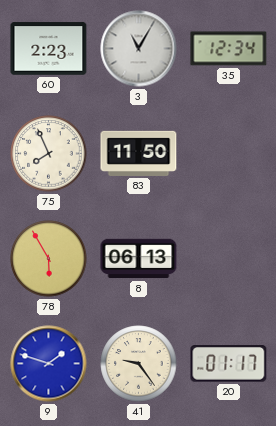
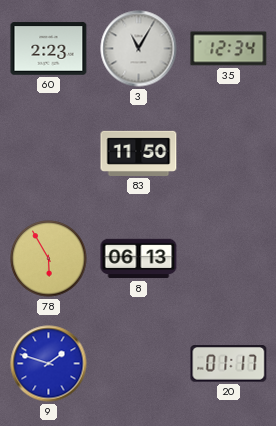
75: 7:56 -> none
41: 9:24 -> none
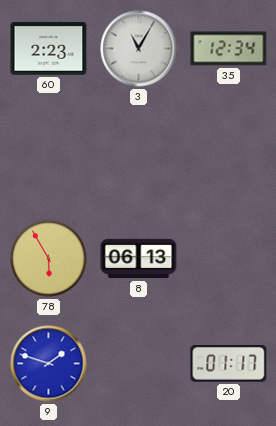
83: 11:50 -> none
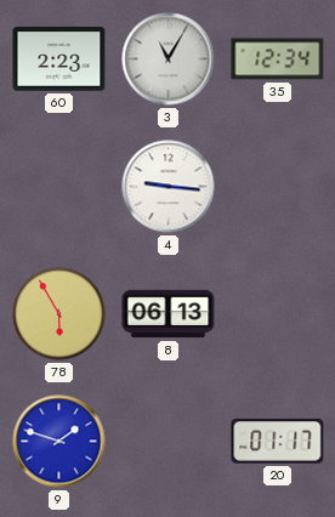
4: none -> 9:16
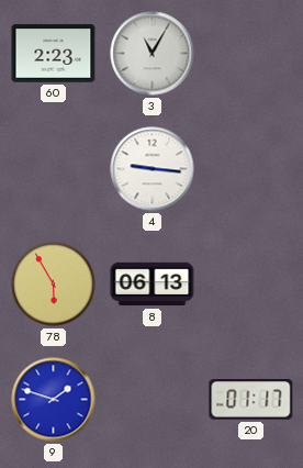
35: 12:34 -> none
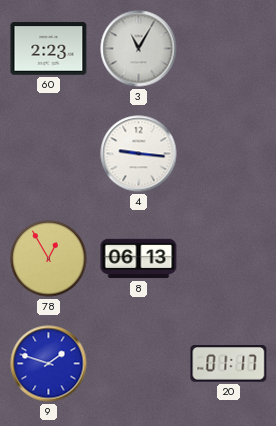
78: 5:55 -> 12:55
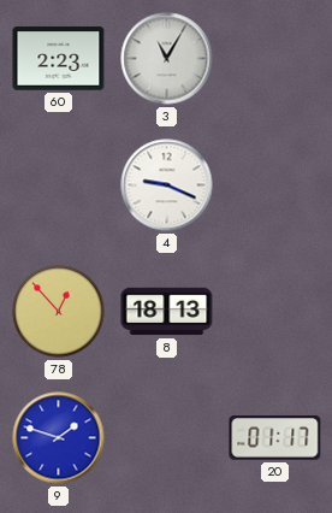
4: 9:16 -> 9:19
78: 12:55 -> 12:53
8: 06:13 -> 18:13
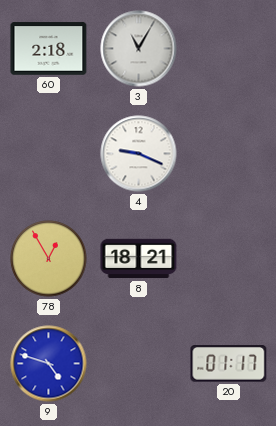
60: 2:23 -> 2:18
78: 12:53 -> 12:55
8: 18:13 -> 18:21
9: 1:48 -> 4:48
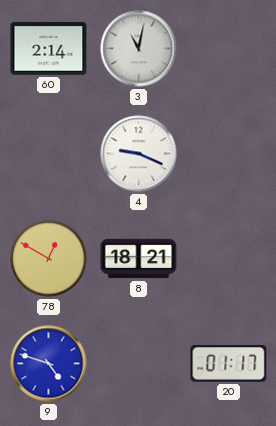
60: 2:18 -> 2:14
3: 11:05 -> 11:02
78: 12:55 -> 12:50
